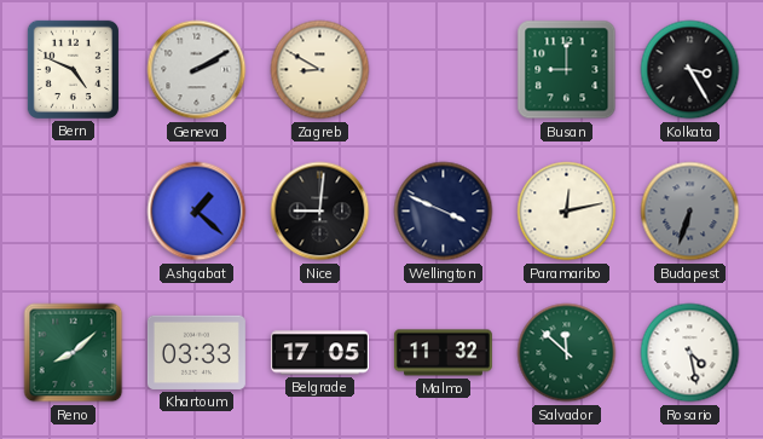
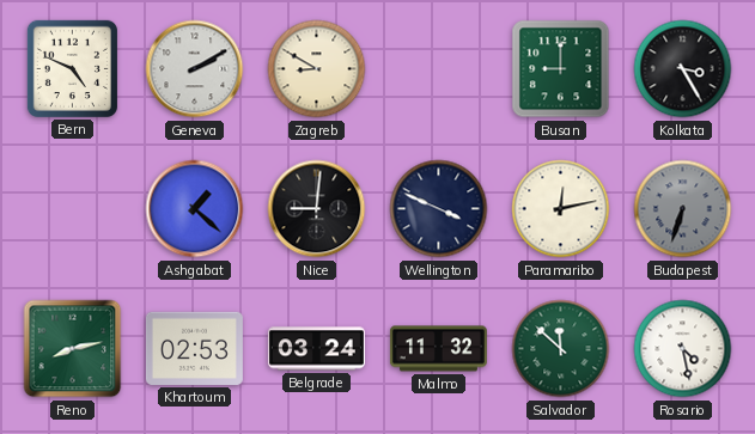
Reno: 8:08 -> 8:13
Khartoum: 03:33 -> 02:53
Belgrade: 17:05 -> 03:24
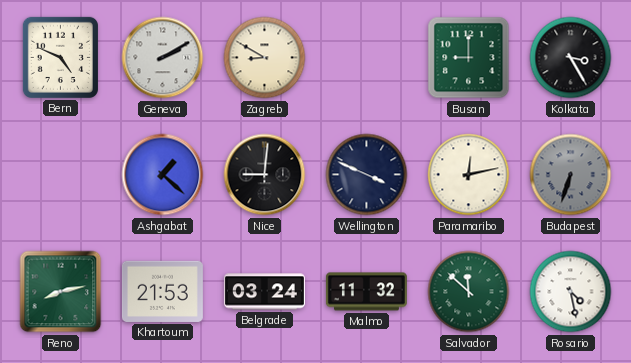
Khartoum: 02:53 -> 21:53
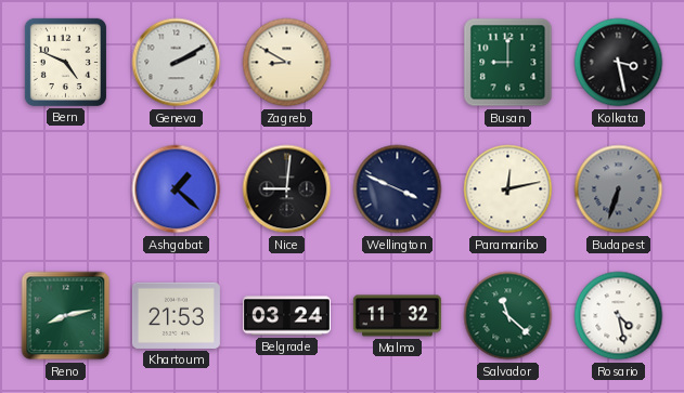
Kolkata: 3:25 -> 3:28
Salvador: 11:52 -> 11:22
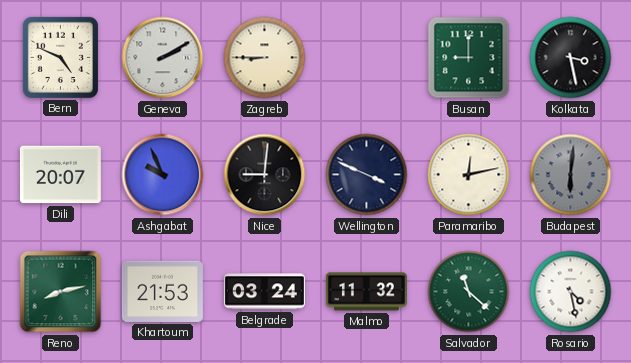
Zagreb: 8:50 -> 8:45
Dili: none -> 20:07
Ashgabat: 1:22 -> 9:56
Budapest: 6:33 -> 6:01
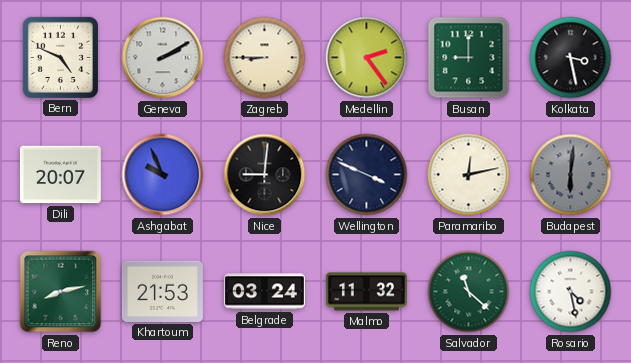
Medellin: none -> 2:24
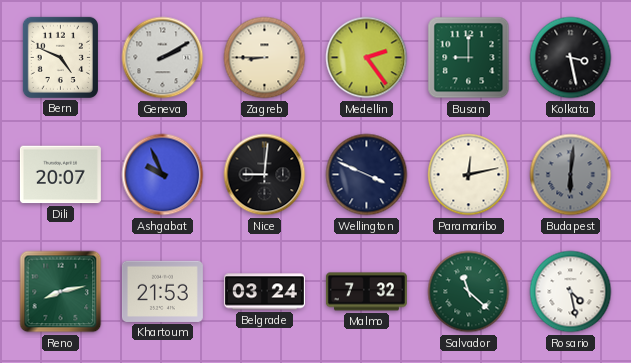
Malmo: 11:32 -> 7:32
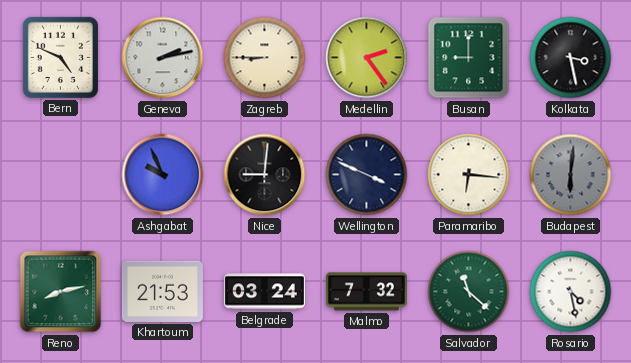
Geneva: 2:10 -> 2:13
Dili: 20:07 -> none
Paramaribo: 12:13 -> 6:16
